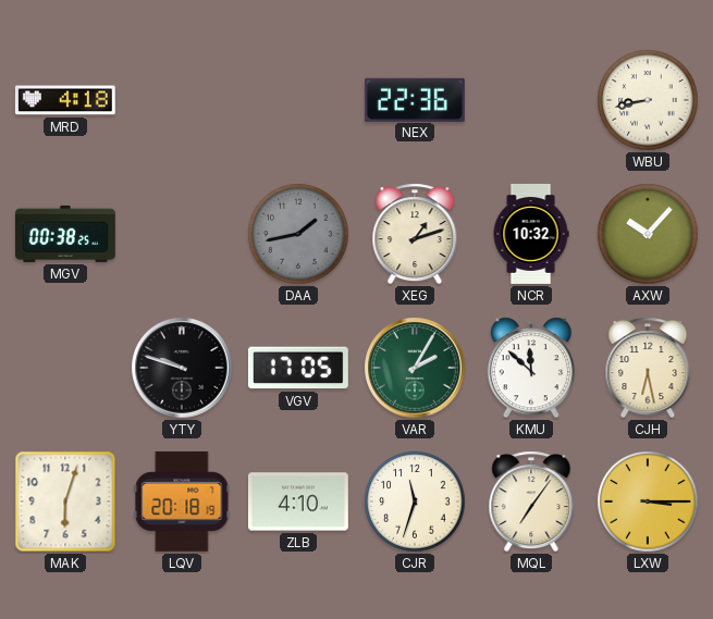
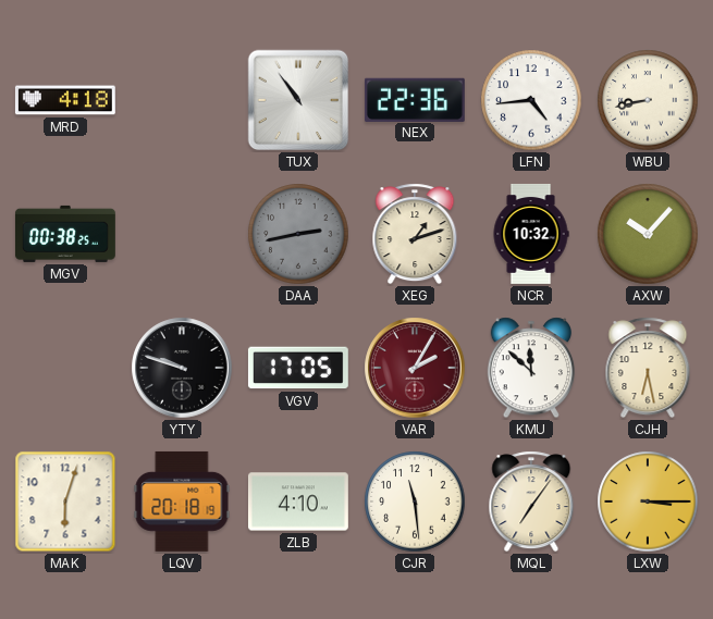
TUX: none -> 10:54
LFN: none -> 4:44
DAA: 1:43 -> 2:43
VAR dial: green -> burgundy
CJR: 11:33 -> 11:29
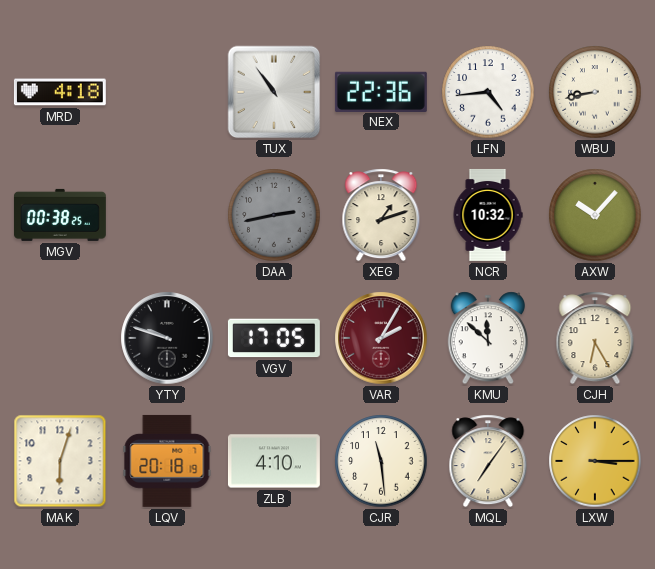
CJH: 6:28 -> 6:25
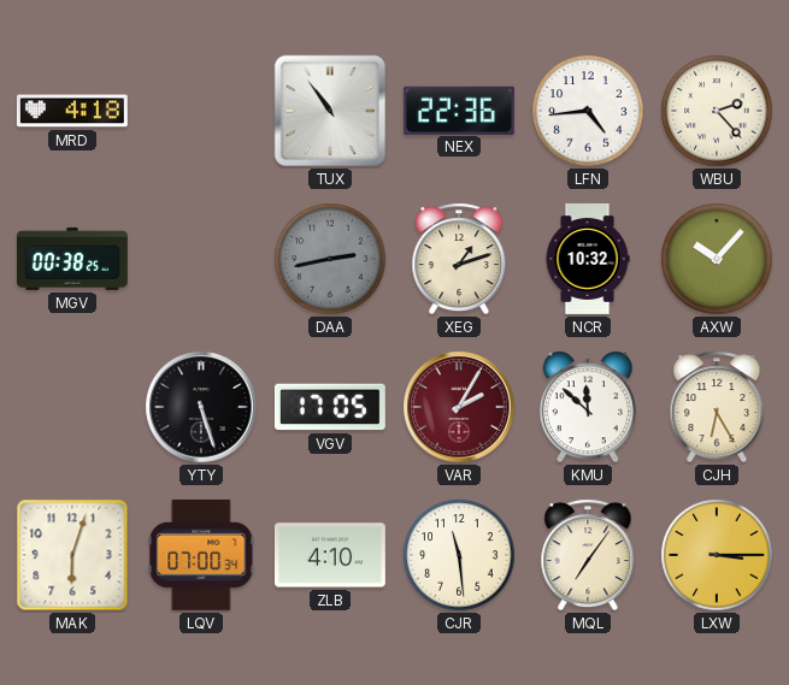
WBU: 8:43 -> 2:23
YTY: 9:48 -> 5:27
LQV: 20:18 -> 07:00
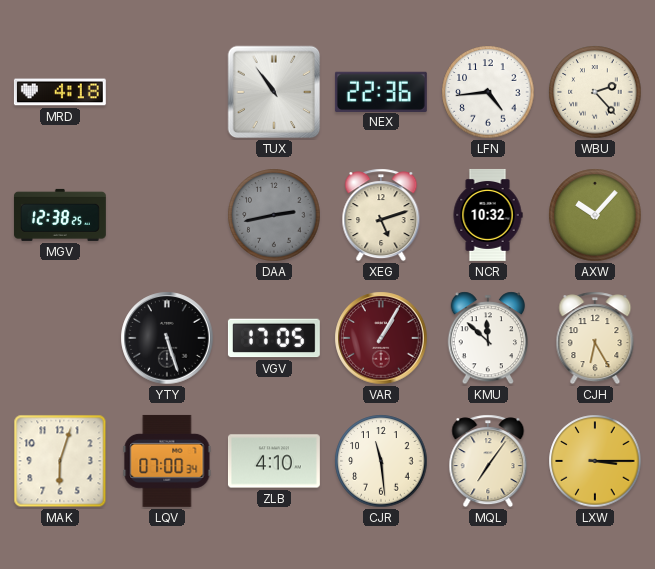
MGV: 00:38 -> 12:38
XEG: 1:12 -> 5:12
VAR: 2:05 -> 1:05
